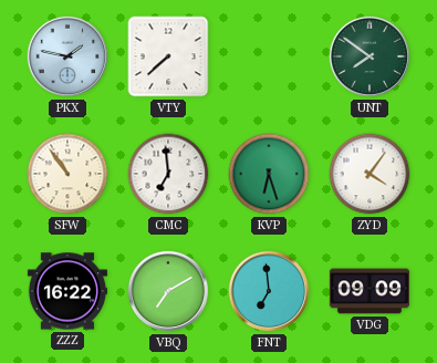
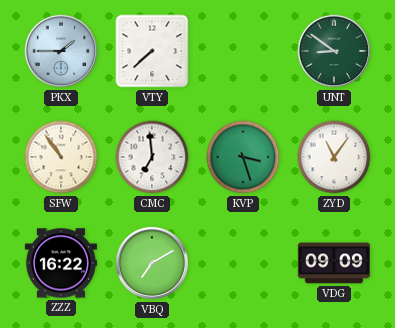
PKX: 1:47 -> 1:45
UNT: 7:51 -> 8:51
KVP: 6:27 -> 3:27
ZYD: 4:06 -> 11:06
FNT: 6:59 -> none
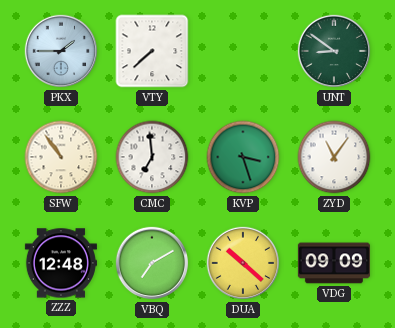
ZZZ: 16:22 -> 12:48
DUA: none -> 10:22
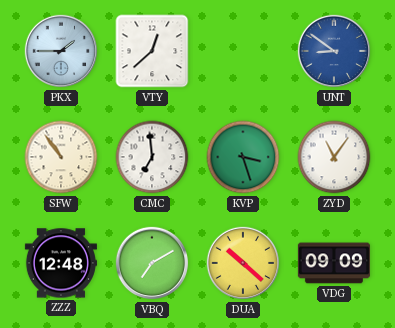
VTY: 7:38 -> 12:38
UNT dial: green -> blue
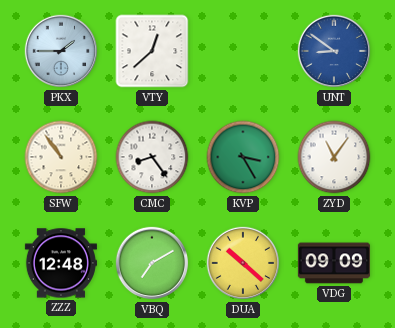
CMC: 6:59 -> 8:24
KVP: 3:27 -> 3:25
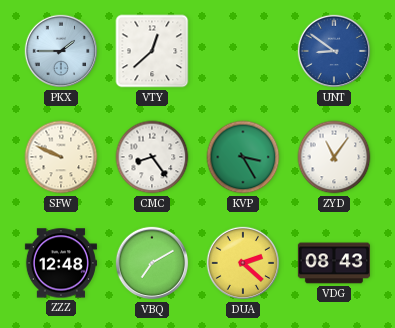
SFW: 10:54 -> 9:49
DUA: 10:22 -> 2:22
VDG: 09:09 -> 08:43
